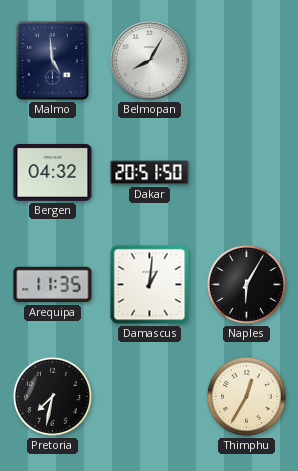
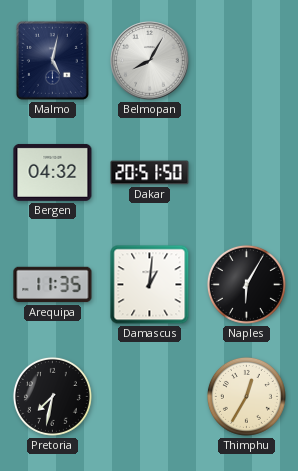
Malmo: 4:59 -> 5:02
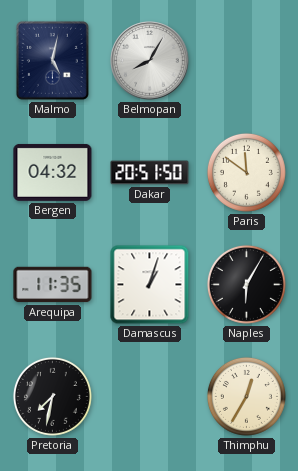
Paris: none -> 11:51
Damascus: 1:01 -> 1:03
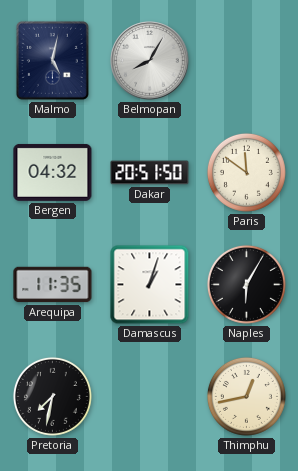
Thimphu: 12:35 -> 12:43
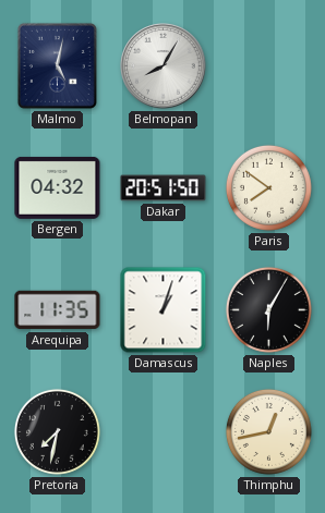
Paris: 11:51 -> 7:51
